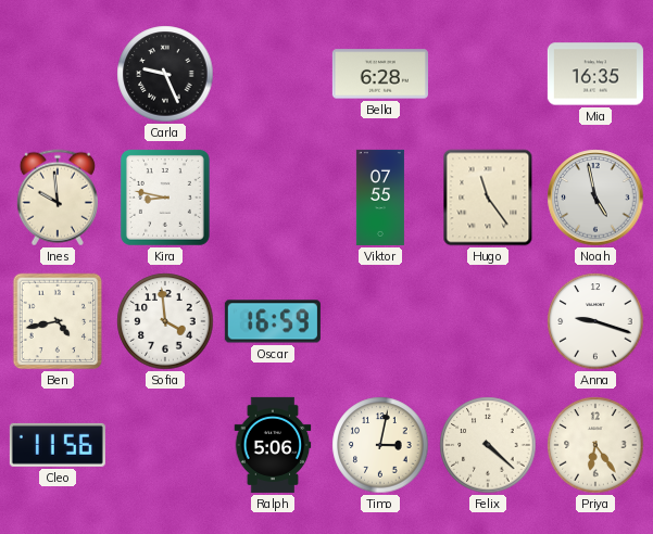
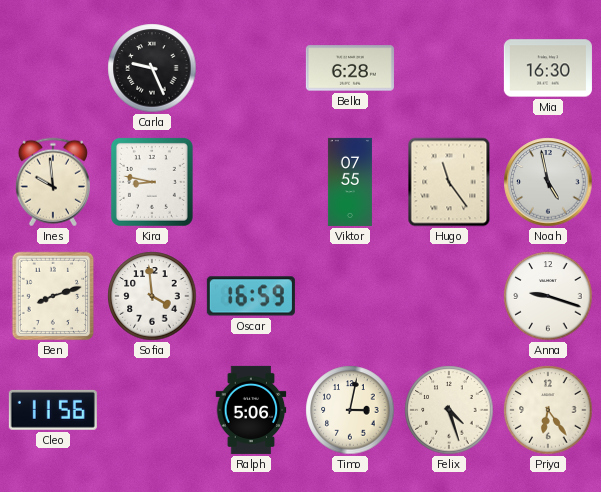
Mia: 16:35 -> 16:30
Ben: 4:43 -> 8:12
Felix: 4:22 -> 4:27
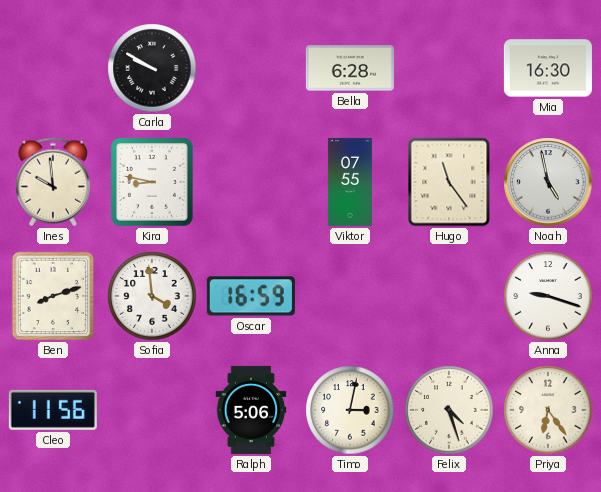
Carla: 9:26 -> 9:50
